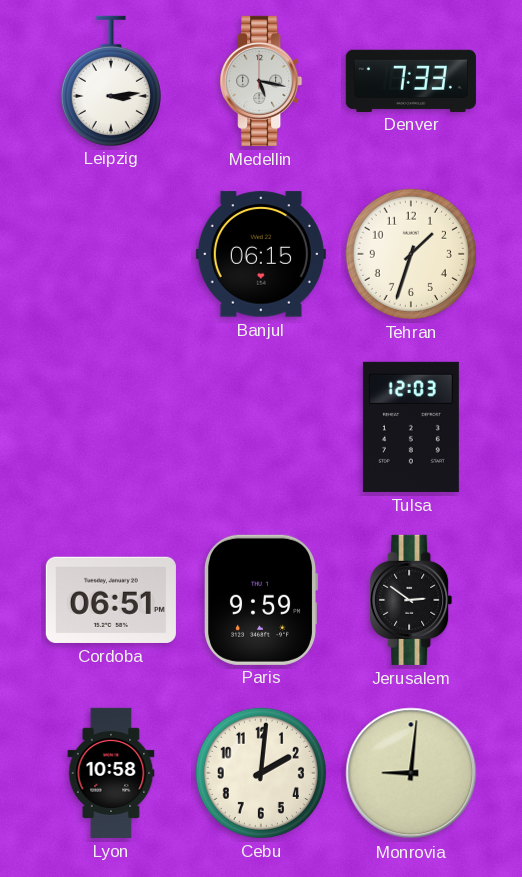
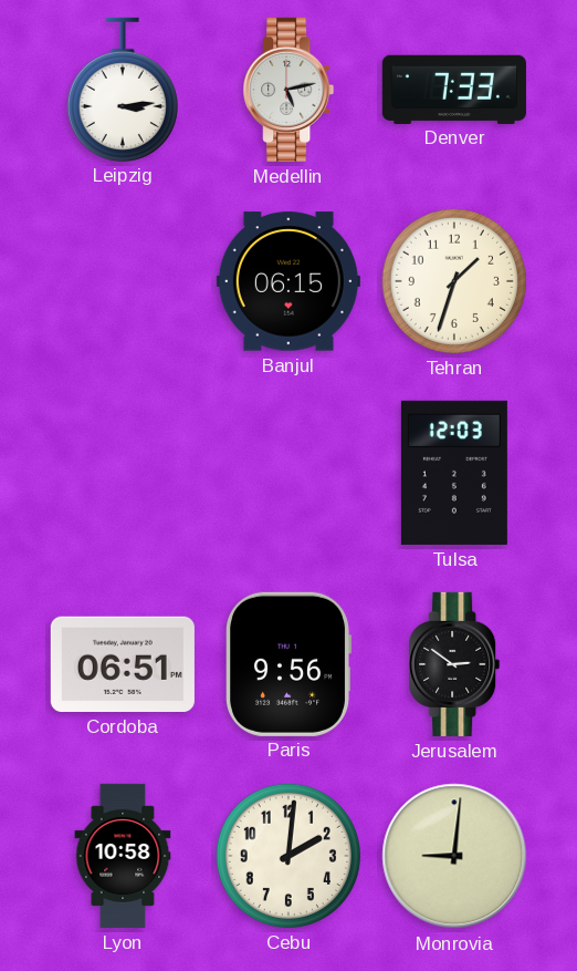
Medellin: 5:17 -> 5:13
Paris: 9:59 -> 9:56
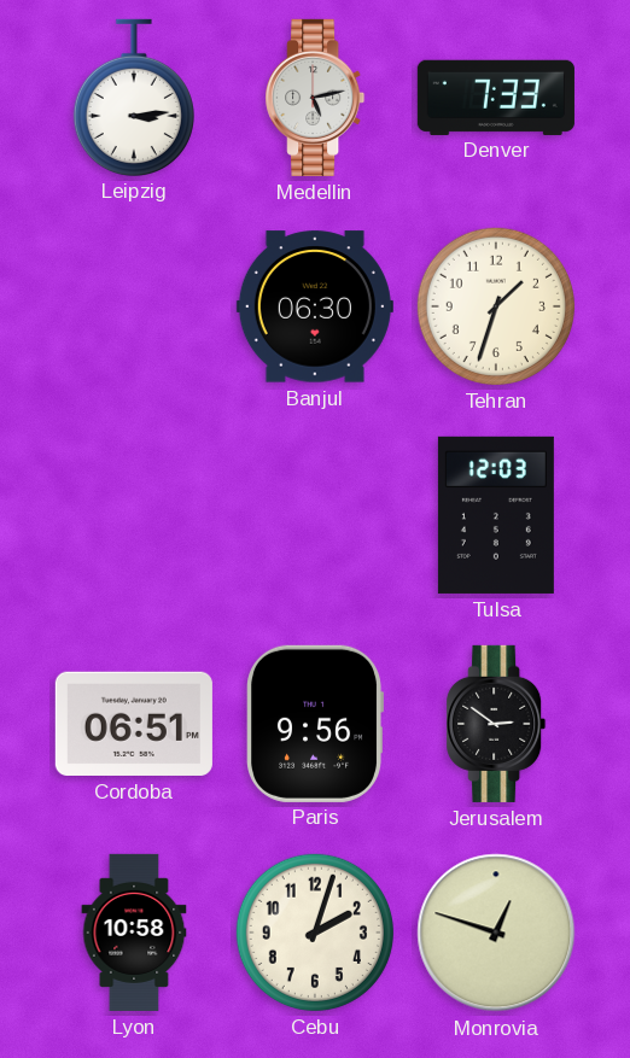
Banjul: 06:15 -> 06:30
Cebu: 2:01 -> 2:03
Monrovia: 9:01 -> 12:48
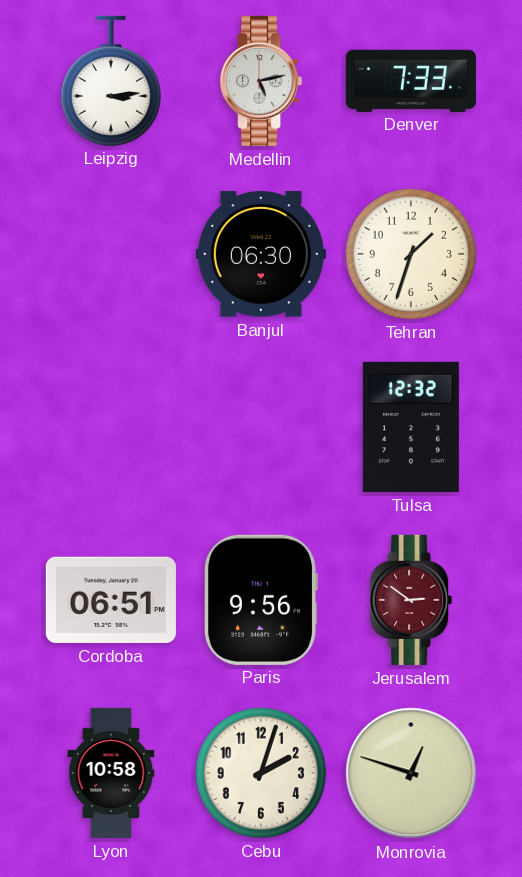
Tulsa: 12:03 -> 12:32
Jerusalem dial: black -> burgundy
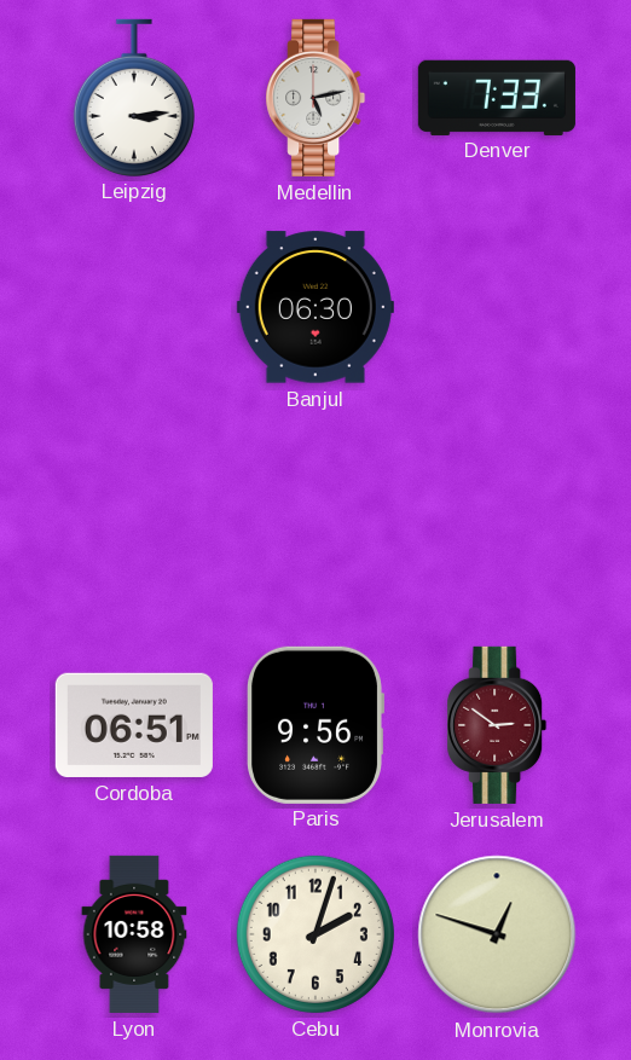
Tehran: 1:33 -> none
Tulsa: 12:32 -> none
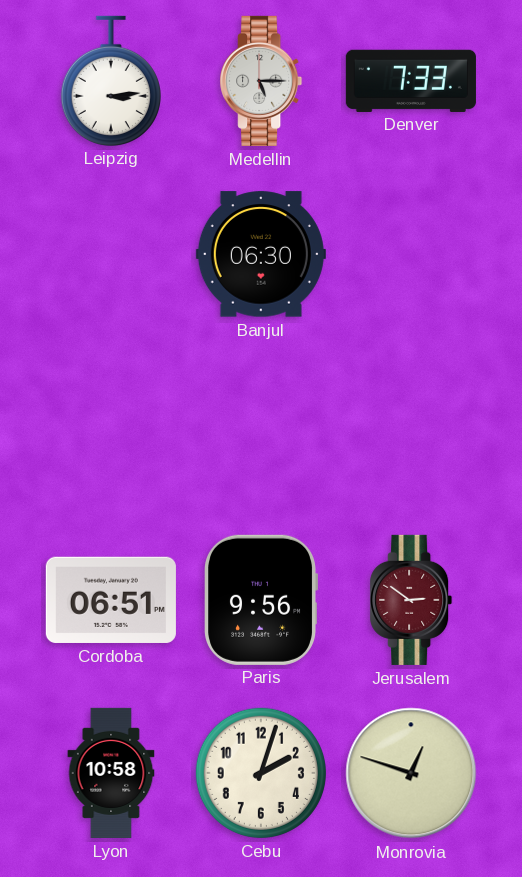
Medellin: 5:13 -> 5:15
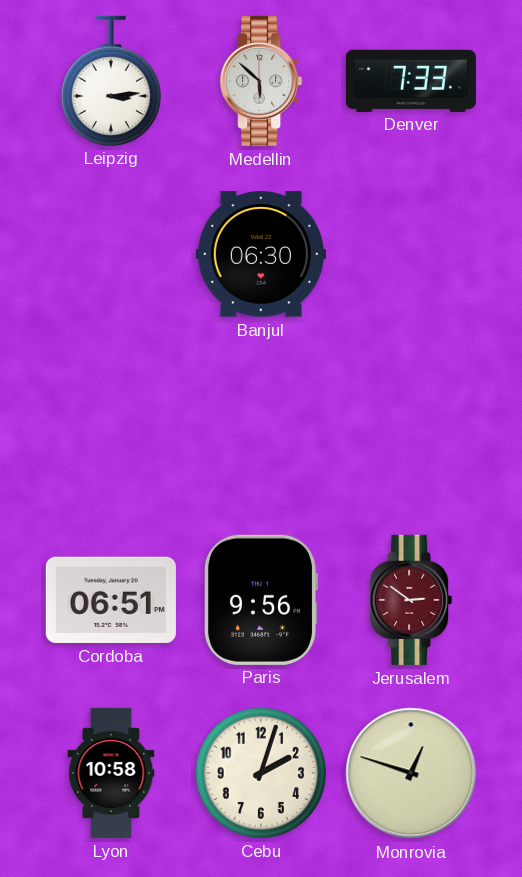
Medellin: 5:15 -> 5:52
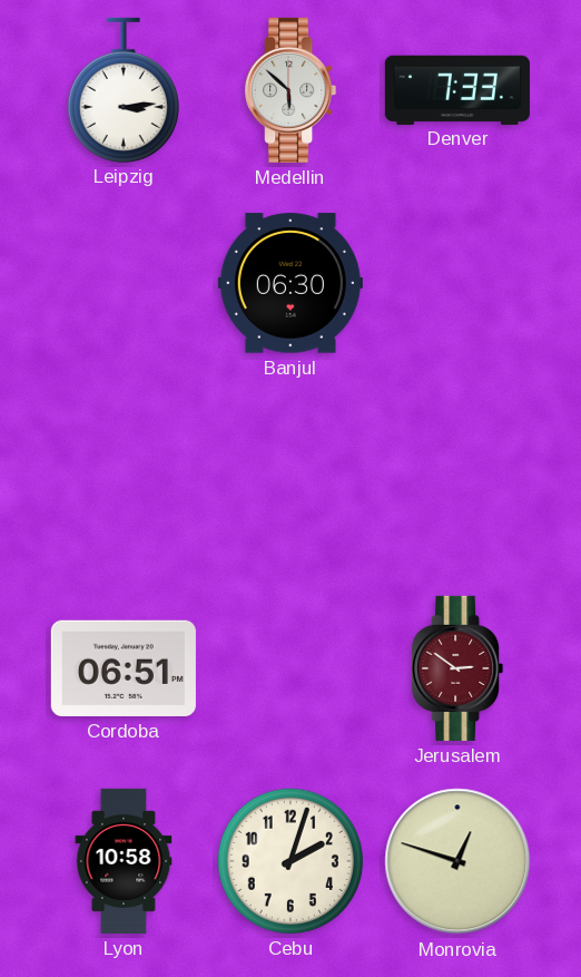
Paris: 9:56 -> none
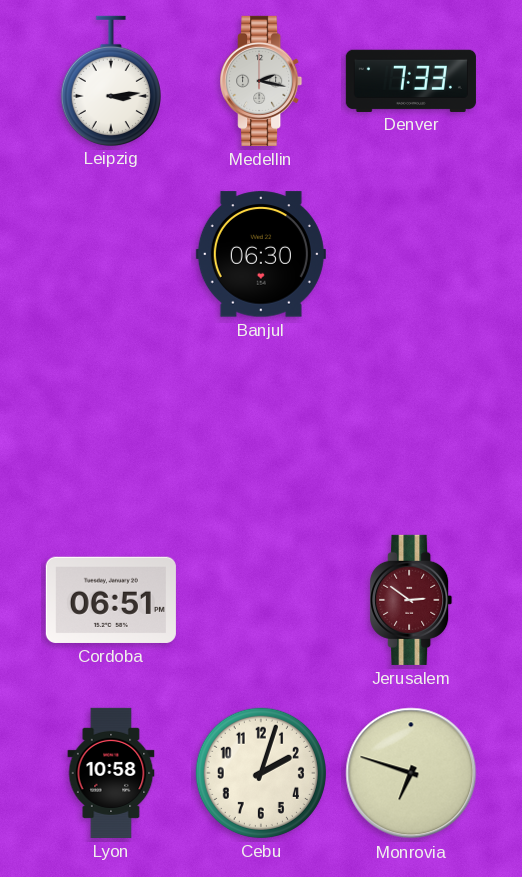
Medellin: 5:52 -> 2:17
Monrovia: 12:48 -> 6:48
